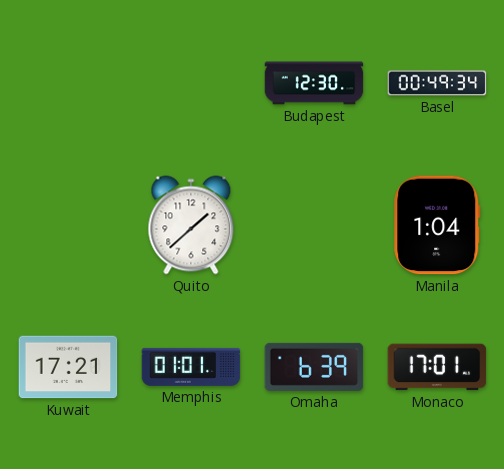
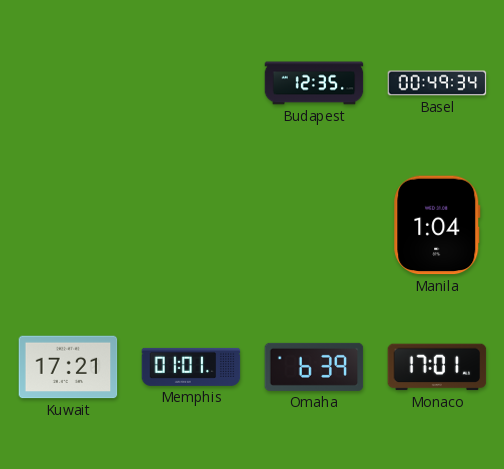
Budapest: 12:30 -> 12:35
Quito: 1:38 -> none
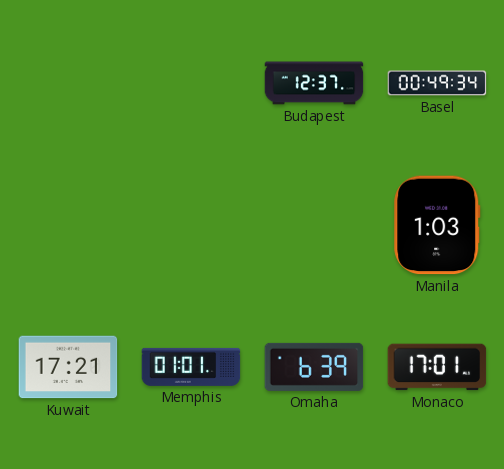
Budapest: 12:35 -> 12:37
Manila: 1:04 -> 1:03
